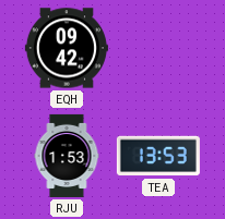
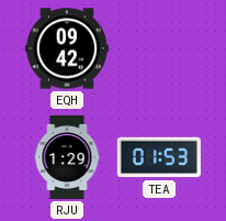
RJU: 1:53 -> 1:29
TEA: 13:53 -> 01:53
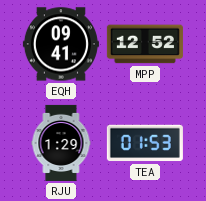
EQH: 09:42 -> 09:41
MPP: none -> 12:52
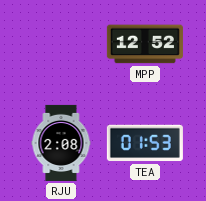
EQH: 09:41 -> none
RJU: 1:29 -> 2:08
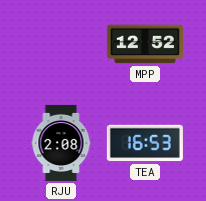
TEA: 01:53 -> 16:53
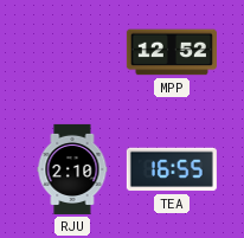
RJU: 2:08 -> 2:10
TEA: 16:53 -> 16:55
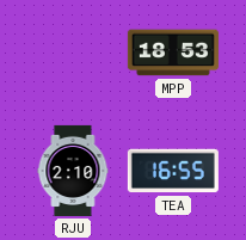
MPP: 12:52 -> 18:53
